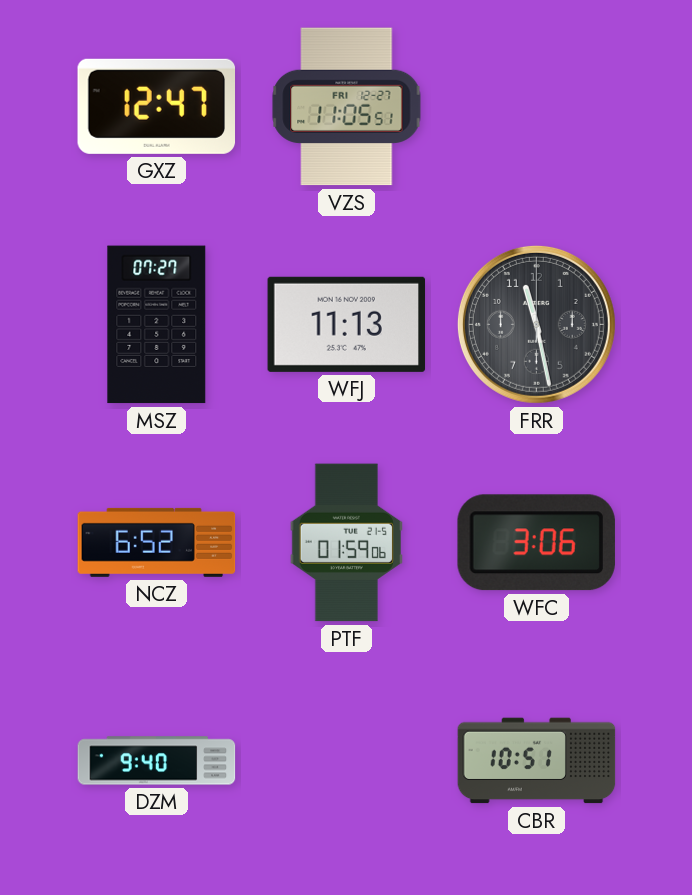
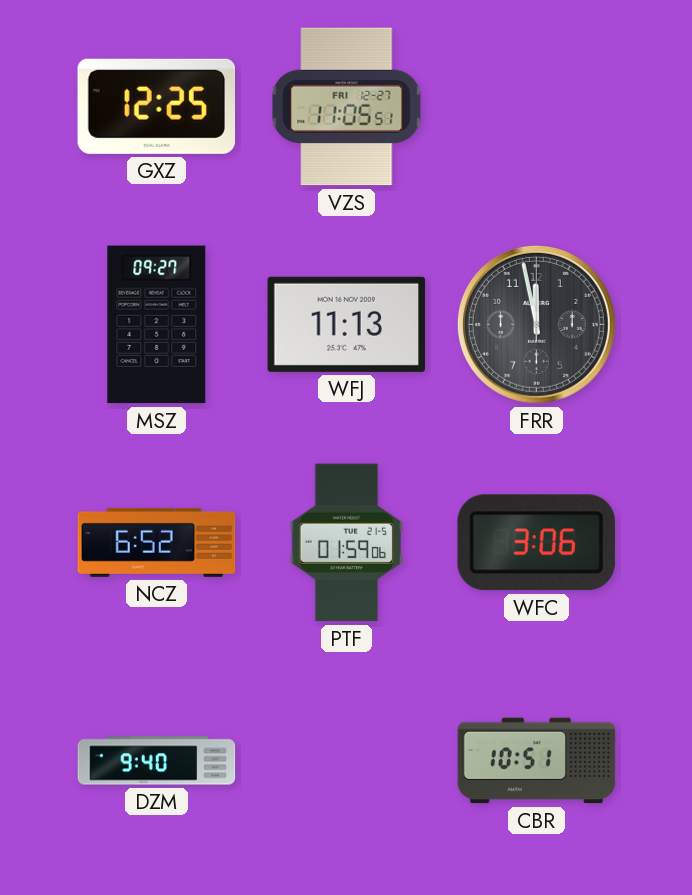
GXZ: 12:47 -> 12:25
MSZ: 07:27 -> 09:27
FRR: 11:28 -> 11:58
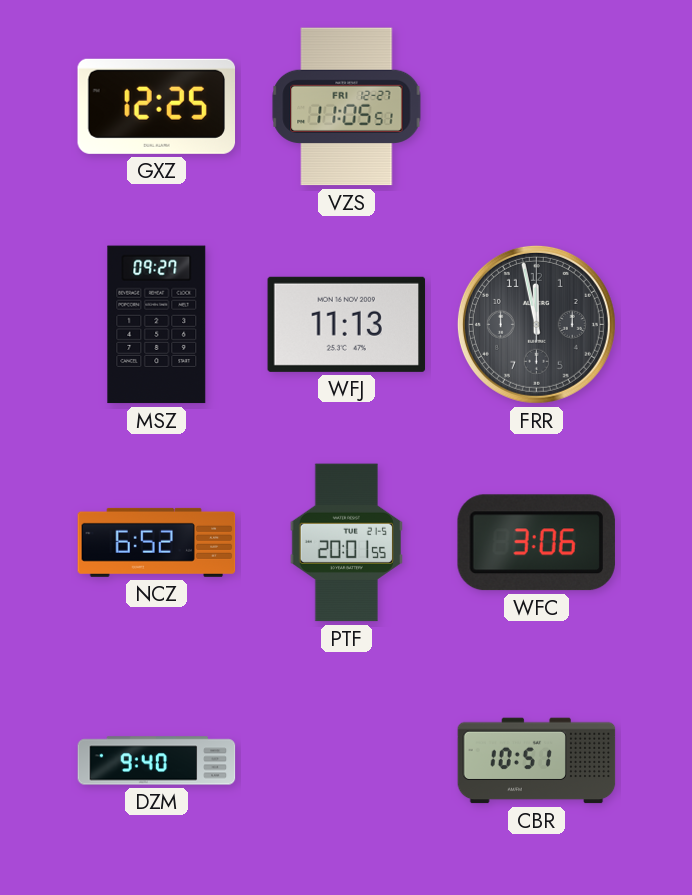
PTF: 01:59 -> 20:01
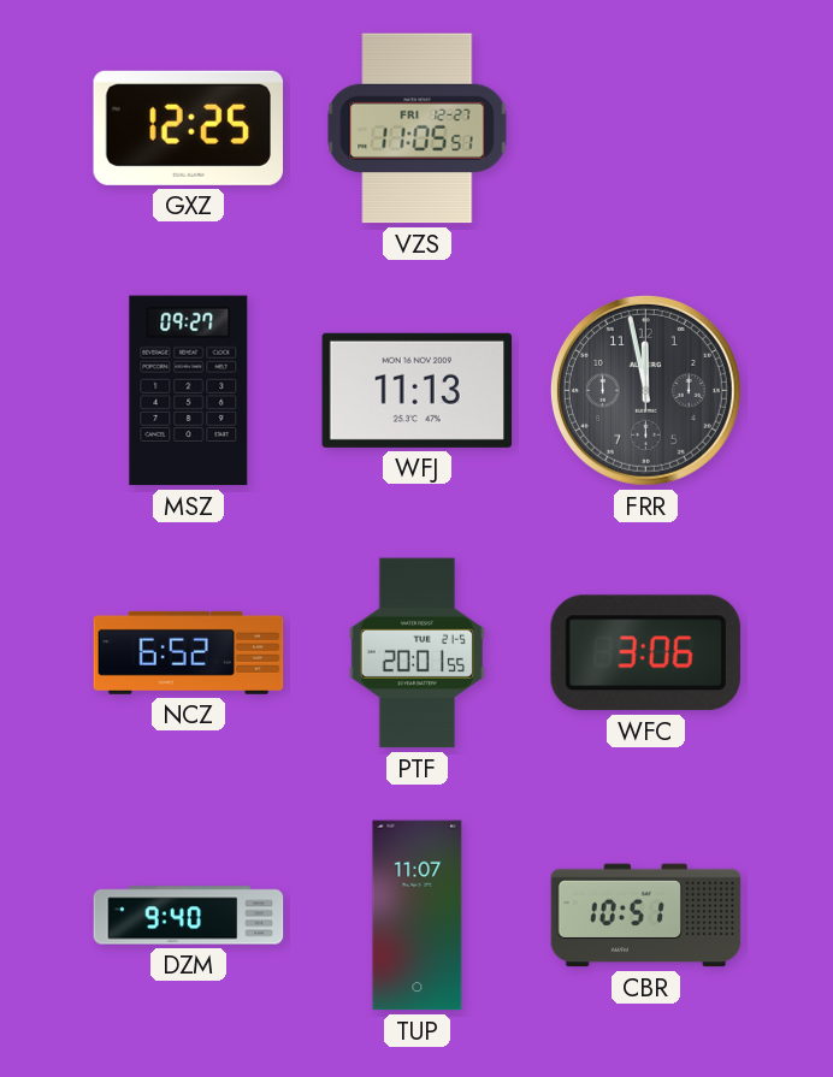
TUP: none -> 11:07
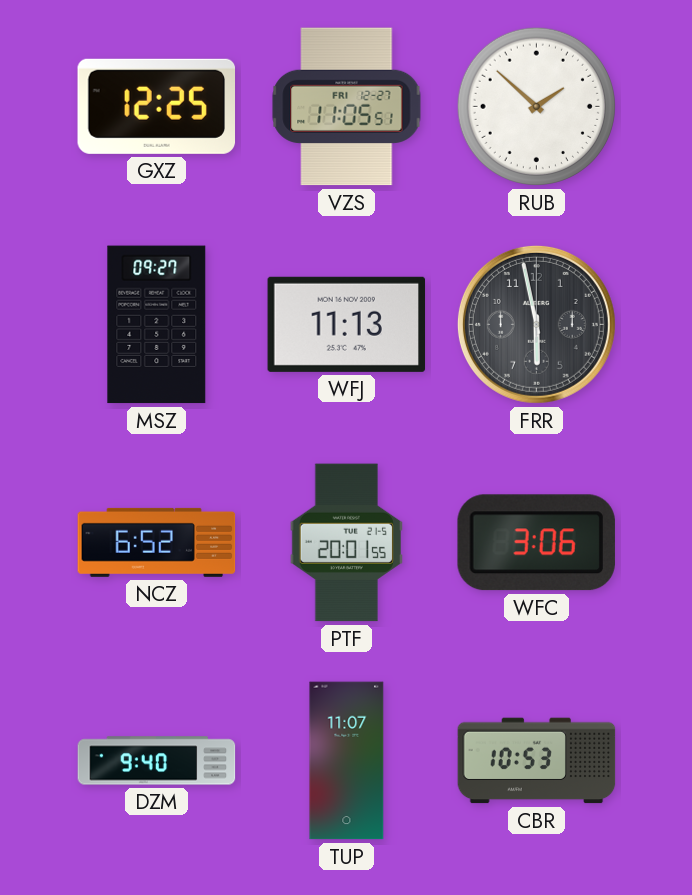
RUB: none -> 1:52
FRR: 11:58 -> 5:58
CBR: 10:51 -> 10:53
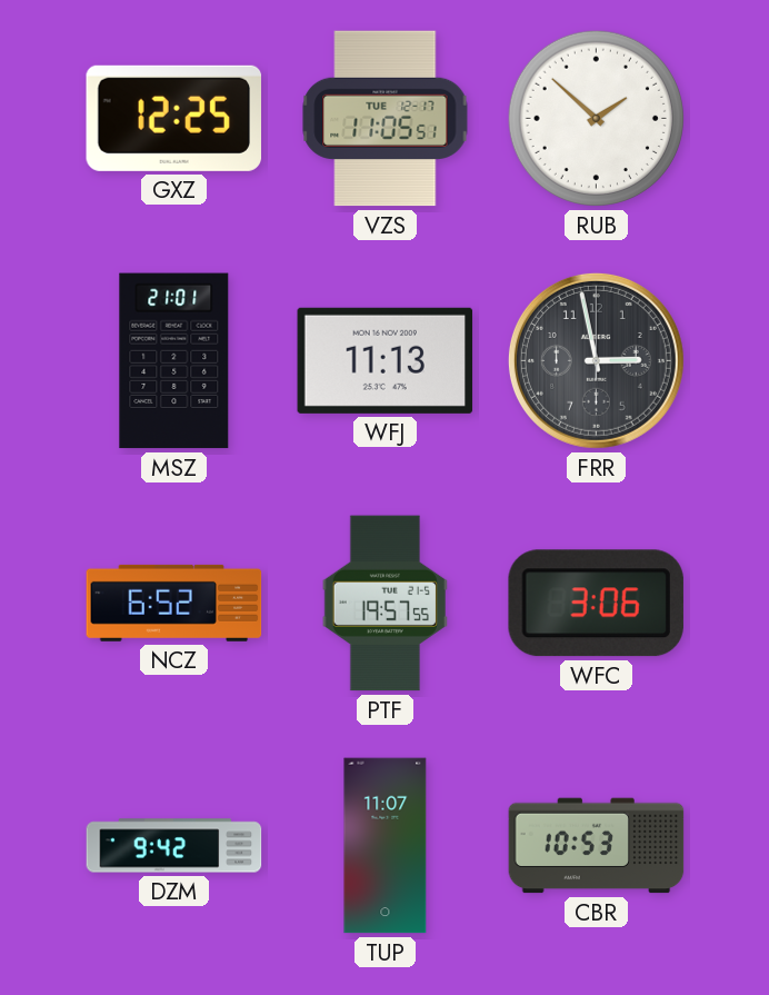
VZS date: FRI 12-27 -> TUE 12-17
MSZ: 09:27 -> 21:01
FRR: 5:58 -> 2:58
PTF: 20:01 -> 19:57
DZM: 9:40 -> 9:42
